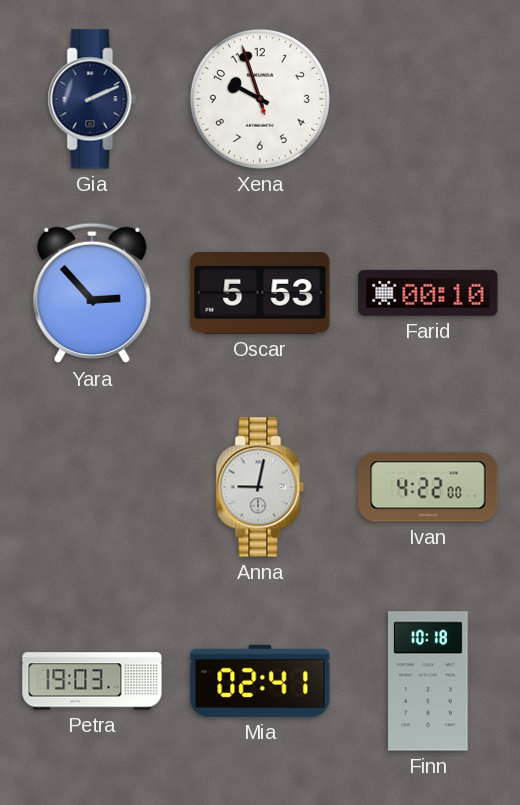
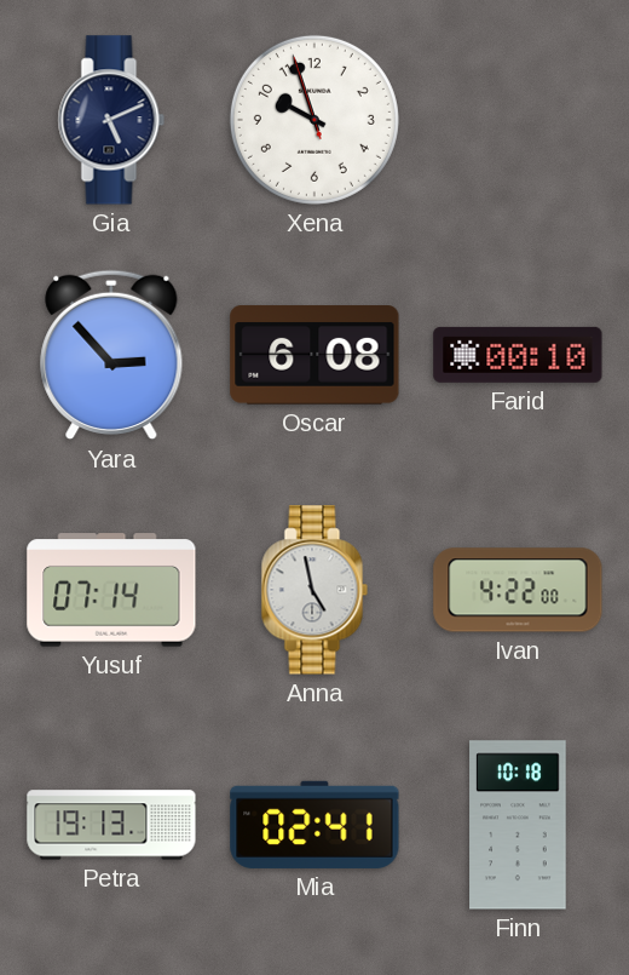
Gia: 2:11 -> 5:11
Oscar: 5:53 -> 6:08
Yusuf: none -> 07:14
Anna: 9:02 -> 4:58
Petra: 19:03 -> 19:13
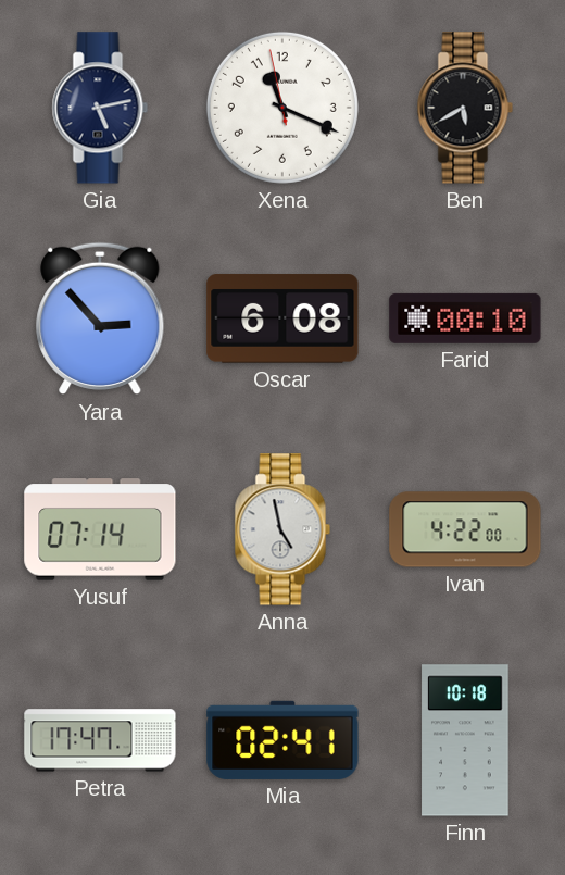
Gia: 5:11 -> 5:13
Xena: 9:56 -> 11:18
Ben: none -> 5:40
Petra: 19:13 -> 17:47
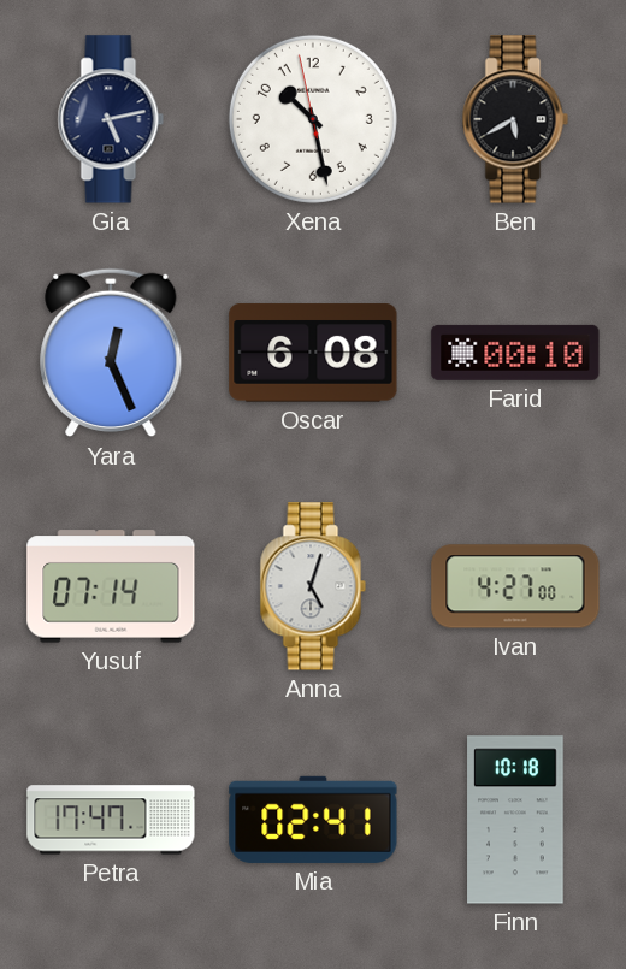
Xena: 11:18 -> 10:27
Yara: 2:53 -> 12:26
Anna: 4:58 -> 5:03
Ivan: 4:22 -> 4:27
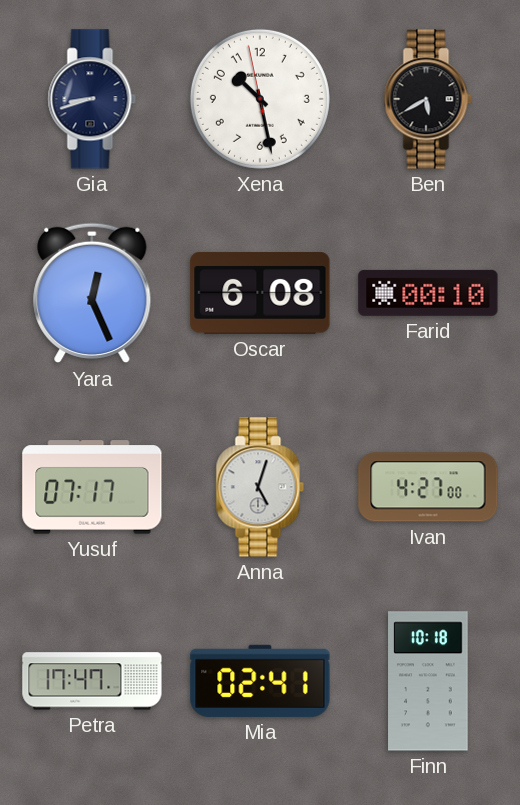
Gia: 5:13 -> 8:42
Yusuf: 07:14 -> 07:17
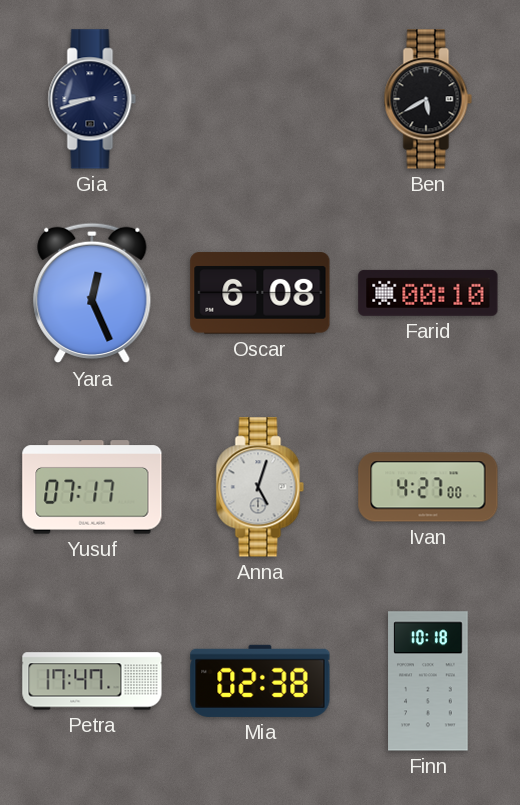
Xena: 10:27 -> none
Mia: 02:41 -> 02:38
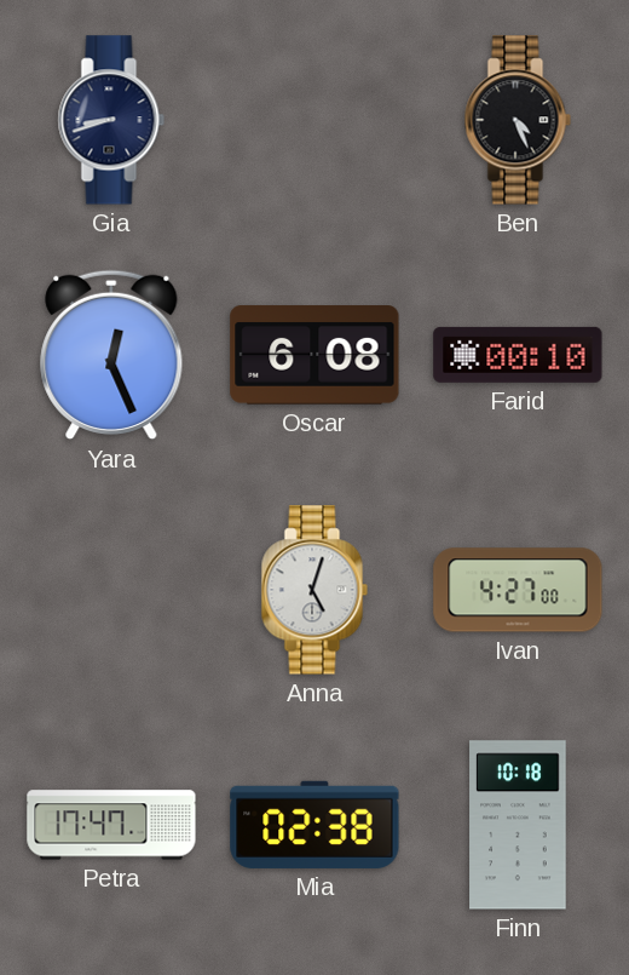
Ben: 5:40 -> 4:26
Yusuf: 07:17 -> none
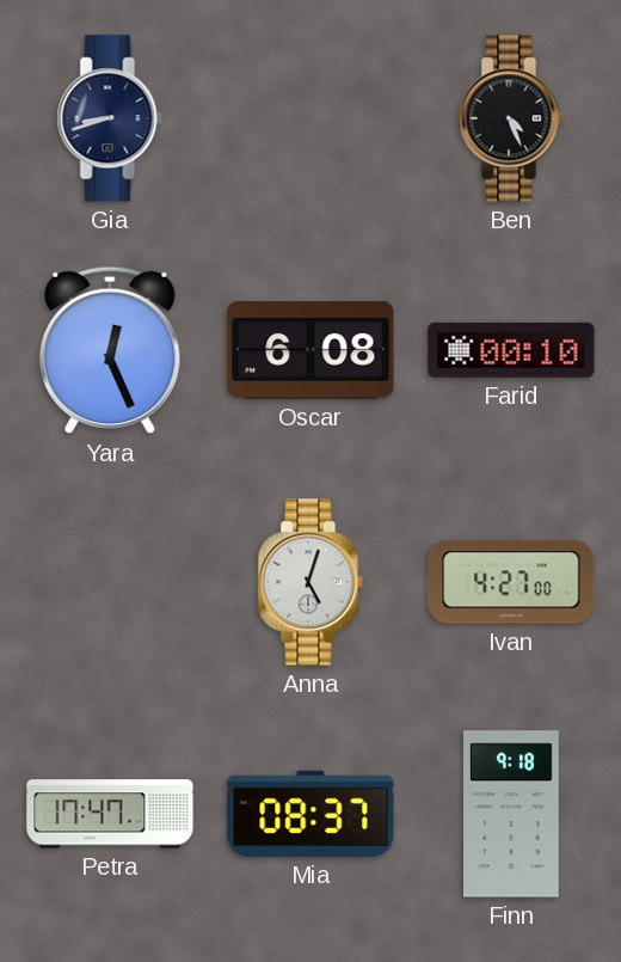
Mia: 02:38 -> 08:37
Finn: 10:18 -> 9:18
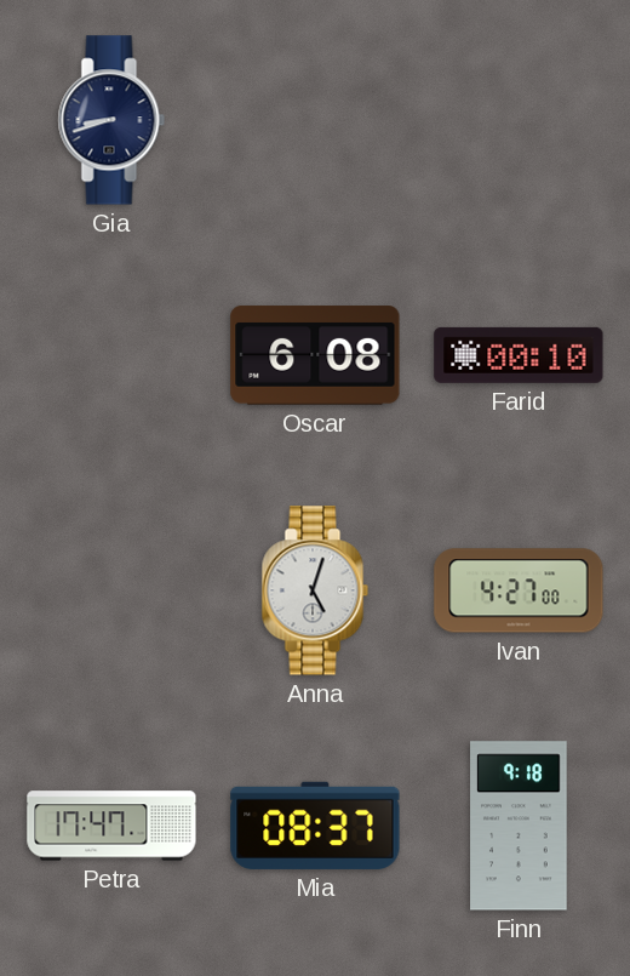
Ben: 4:26 -> none
Yara: 12:26 -> none
